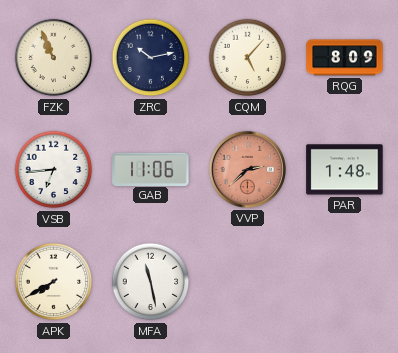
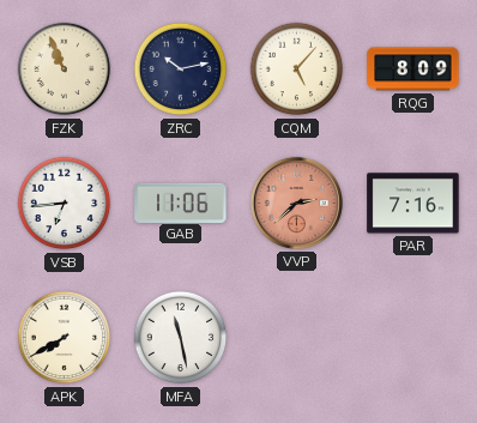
PAR: 1:48 -> 7:16
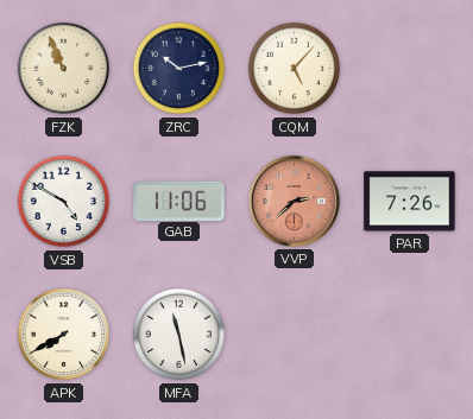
RQG: 8:09 -> none
VSB: 6:44 -> 4:50
PAR: 7:16 -> 7:26
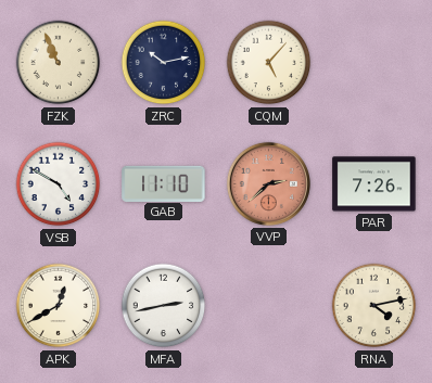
GAB: 11:06 -> 11:10
APK: 7:40 -> 12:40
MFA: 11:28 -> 2:43
RNA: none -> 4:13
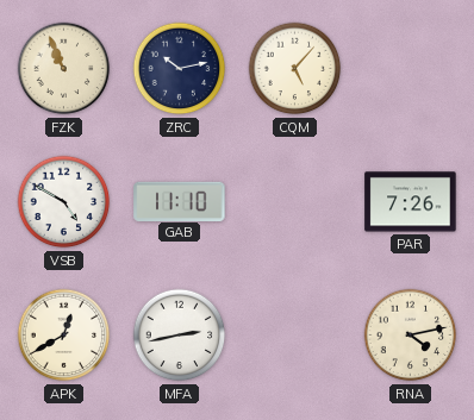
VVP: 2:38 -> none
